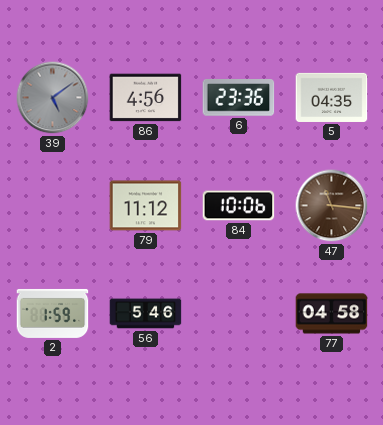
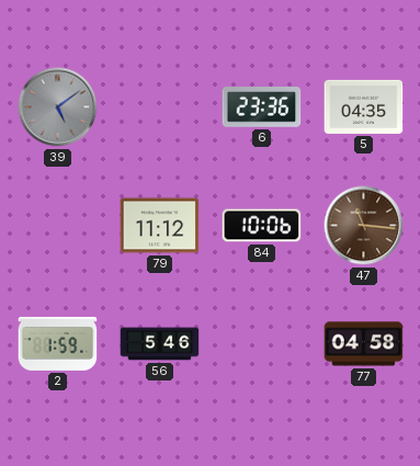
86: 4:56 -> none
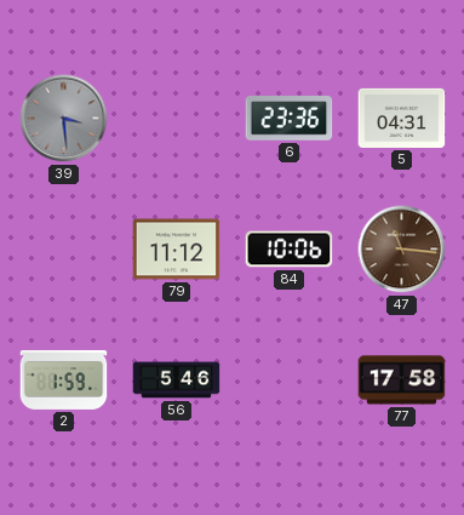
39: 5:09 -> 3:29
5: 04:35 -> 04:31
77: 04:58 -> 17:58
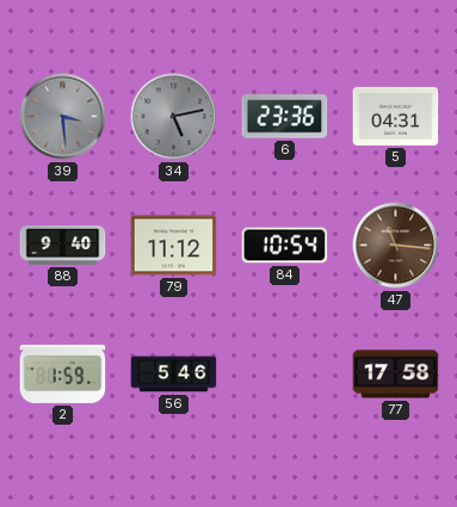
34: none -> 5:13
88: none -> 9:40
84: 10:06 -> 10:54
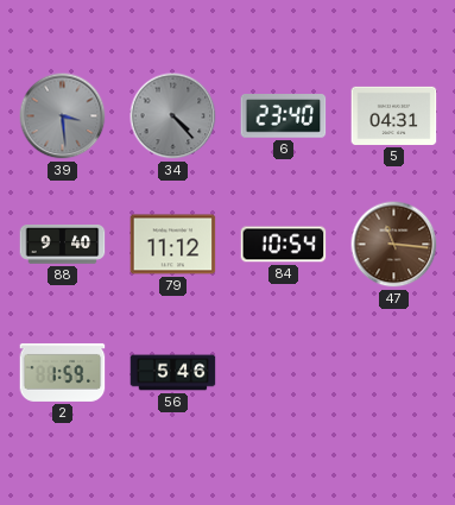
34: 5:13 -> 4:23
6: 23:36 -> 23:40
77: 17:58 -> none
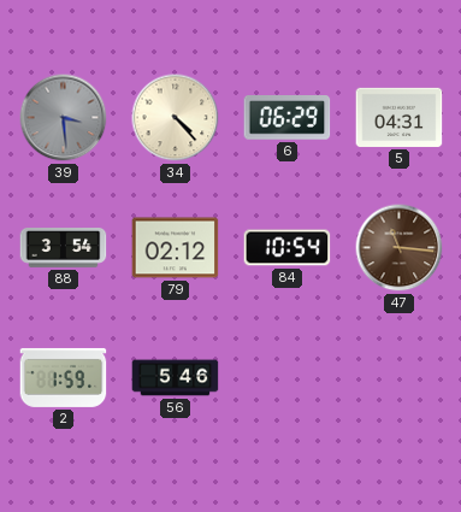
34 dial: grey -> cream
6: 23:40 -> 06:29
88: 9:40 -> 3:54
79: 11:12 -> 02:12
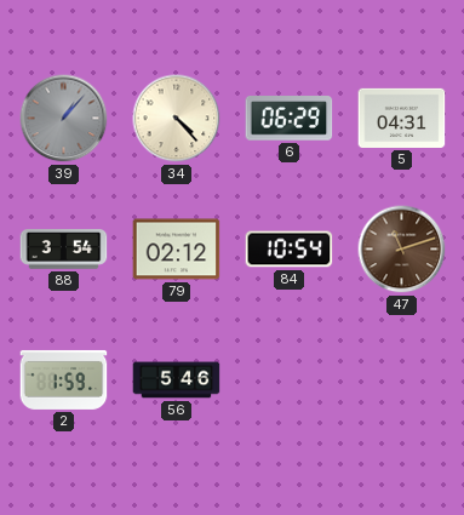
39: 3:29 -> 1:07
47: 11:16 -> 11:12
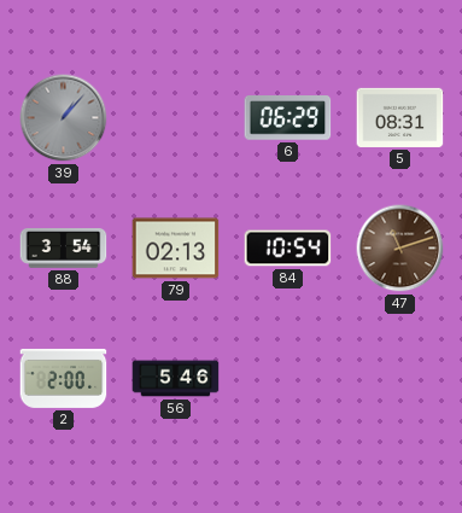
34: 4:23 -> none
5: 04:31 -> 08:31
79: 02:12 -> 02:13
2: 1:59 -> 2:00
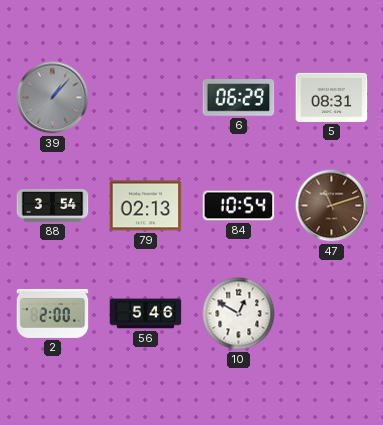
10: none -> 12:50
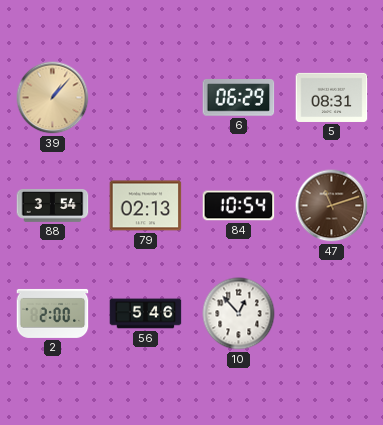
39 dial: grey -> champagne
10: 12:50 -> 12:53
